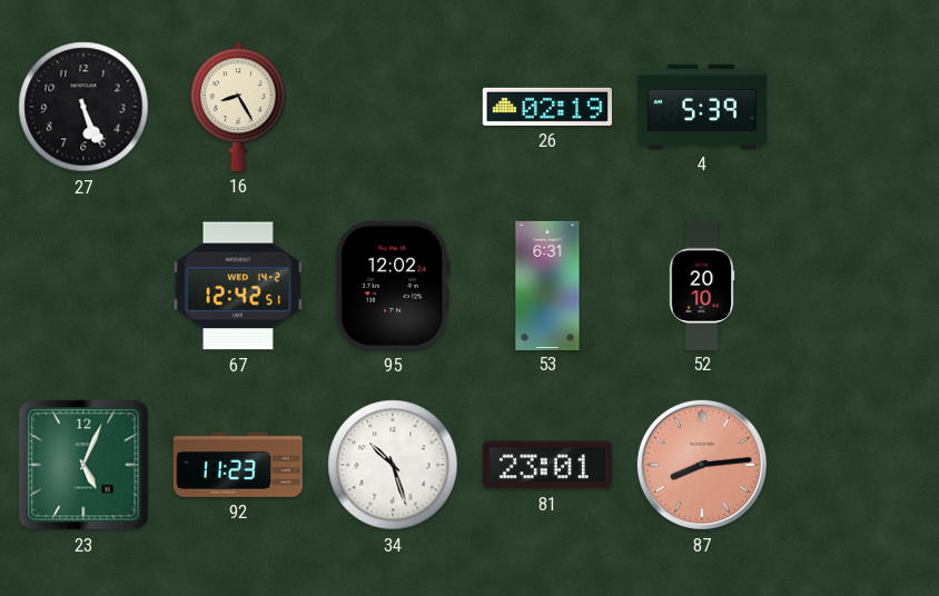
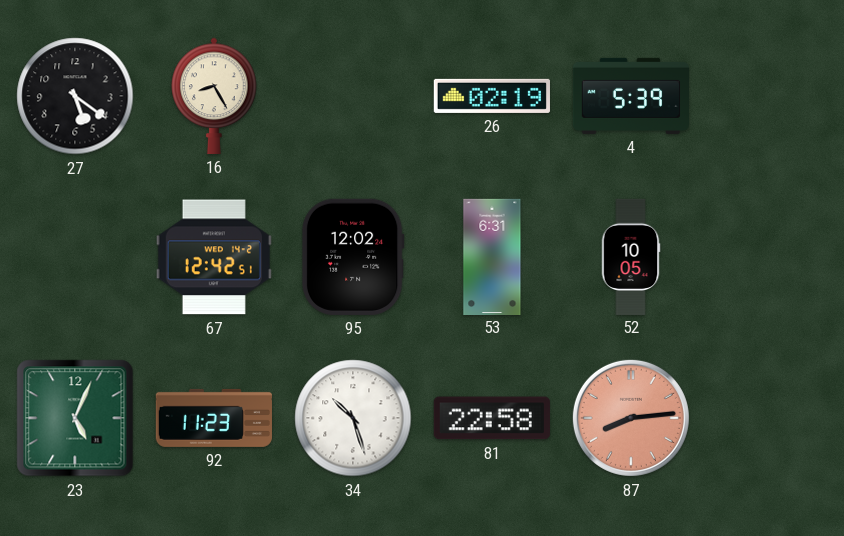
27: 5:26 -> 5:21
52: 20:10 -> 10:05
81: 23:01 -> 22:58
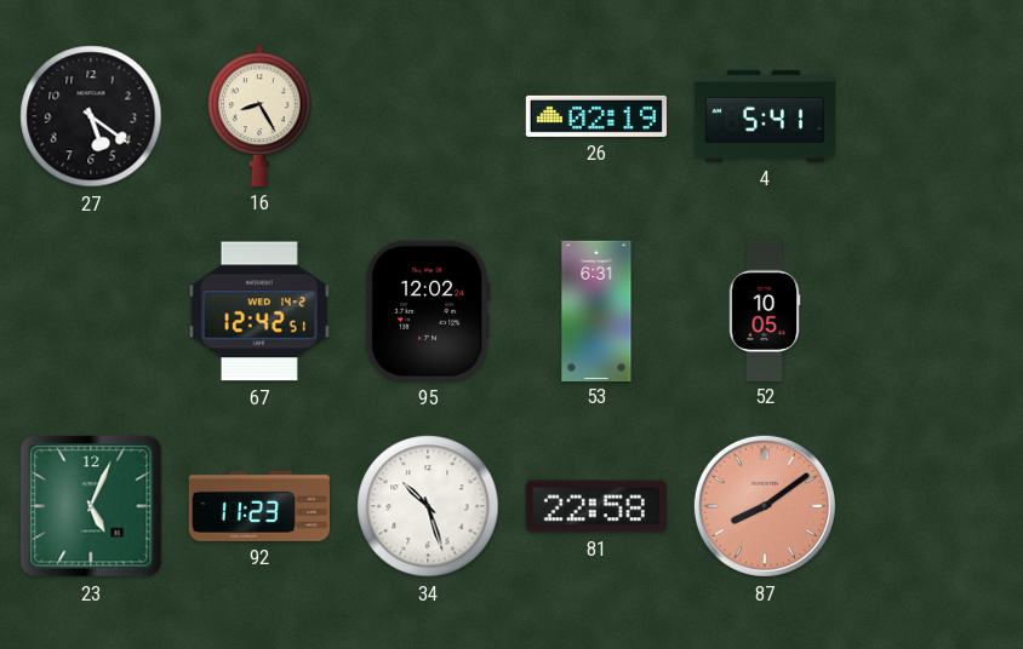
4: 5:39 -> 5:41
87: 8:14 -> 8:09
